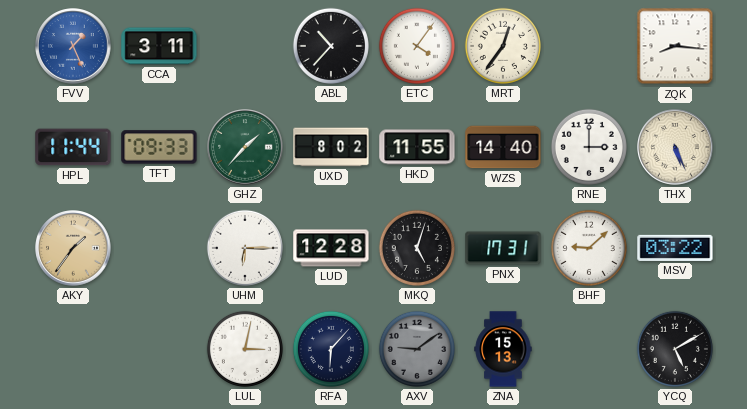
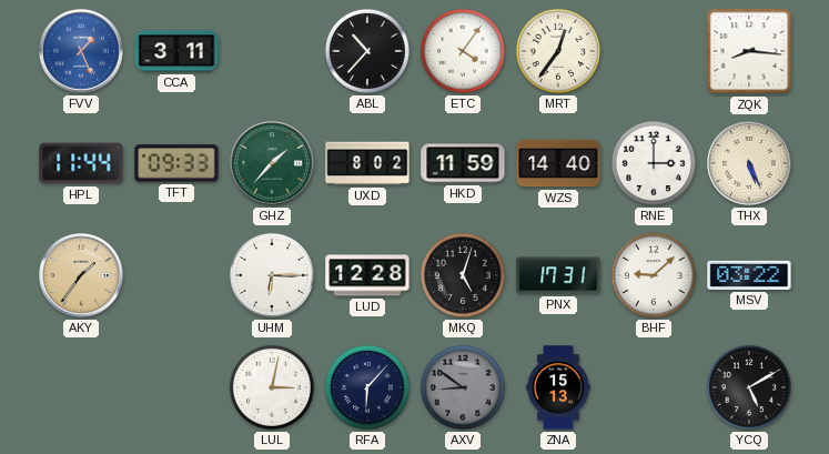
HKD: 11:55 -> 11:59
AXV: 9:09 -> 8:51
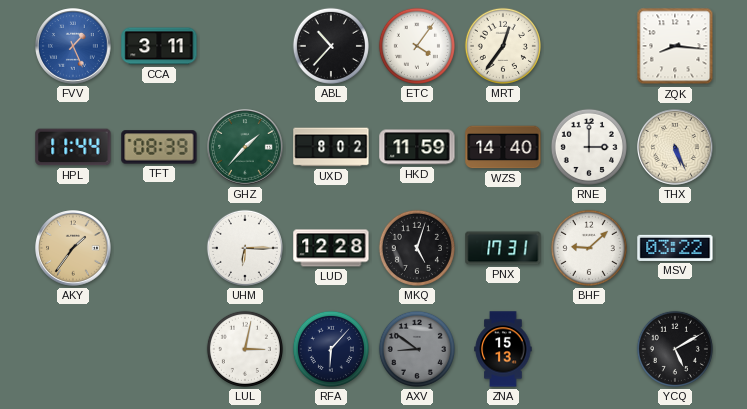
TFT: 09:33 -> 08:39
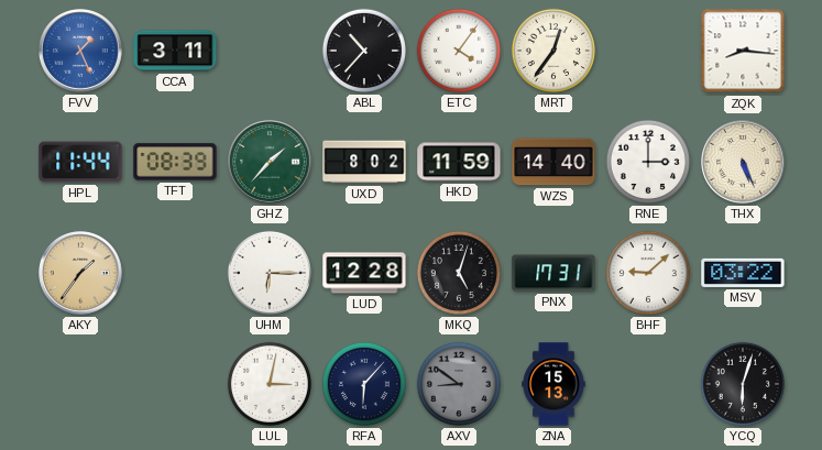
YCQ: 5:10 -> 6:03
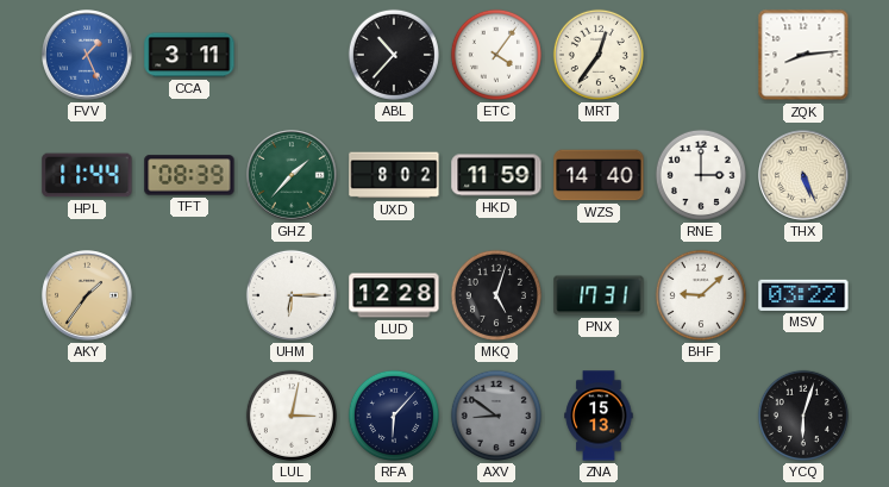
ZQK: 8:16 -> 8:14
